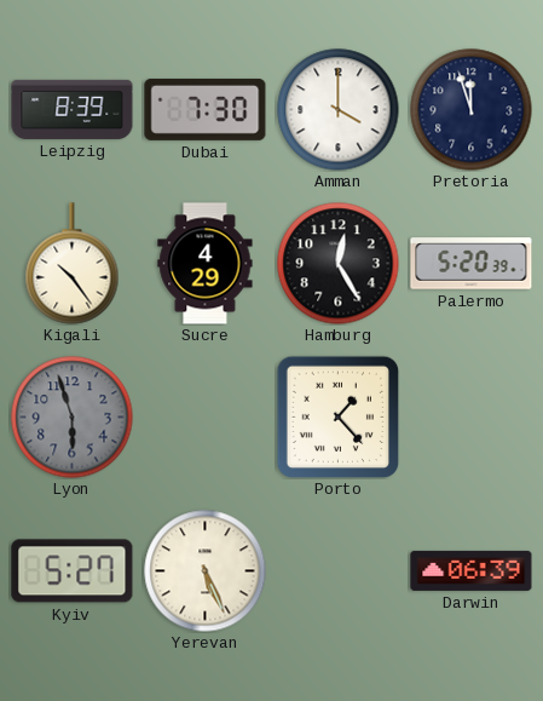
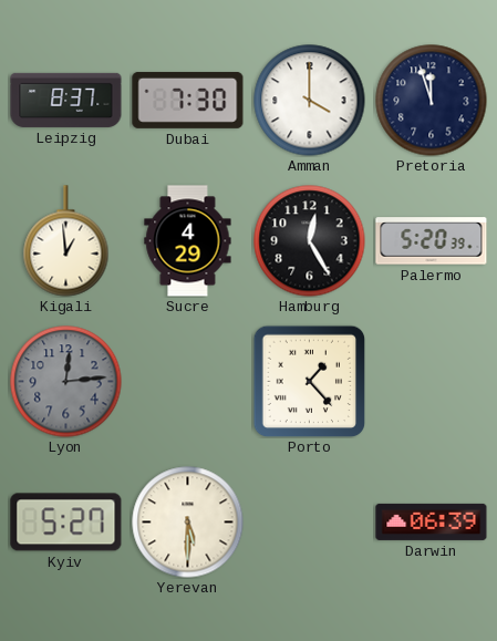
Leipzig: 8:39 -> 8:37
Kigali: 10:24 -> 12:59
Lyon: 5:57 -> 12:14
Yerevan: 5:26 -> 5:30
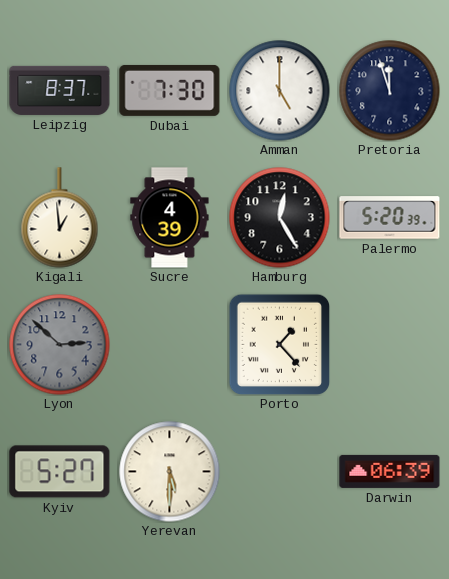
Amman: 4:00 -> 5:00
Sucre: 4:29 -> 4:39
Lyon: 12:14 -> 2:52
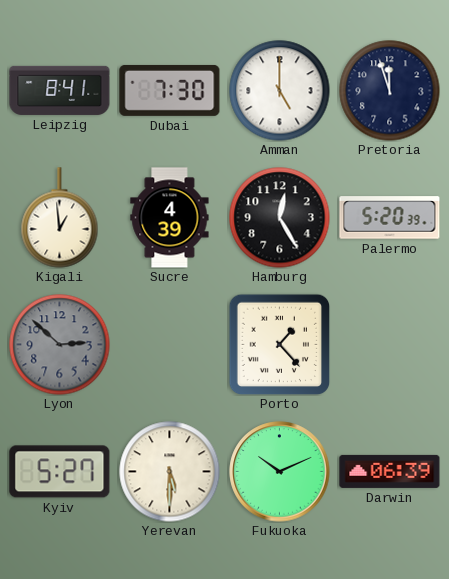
Leipzig: 8:37 -> 8:41
Fukuoka: none -> 10:11
